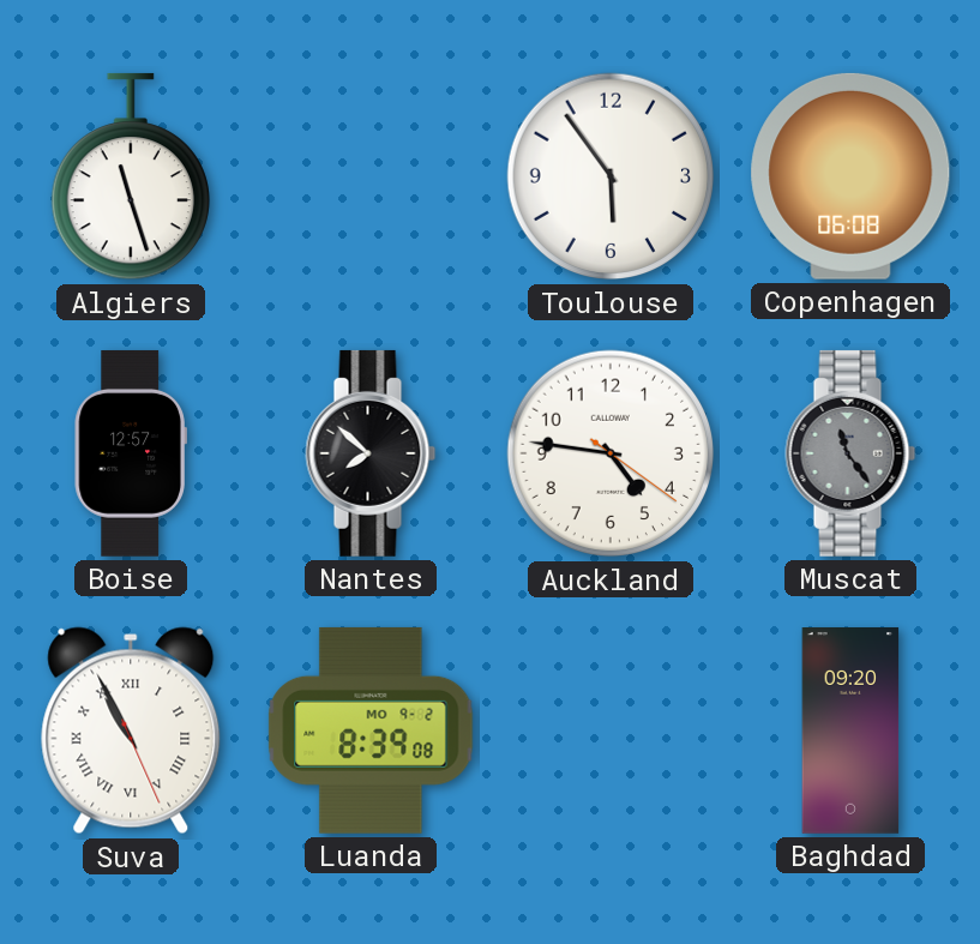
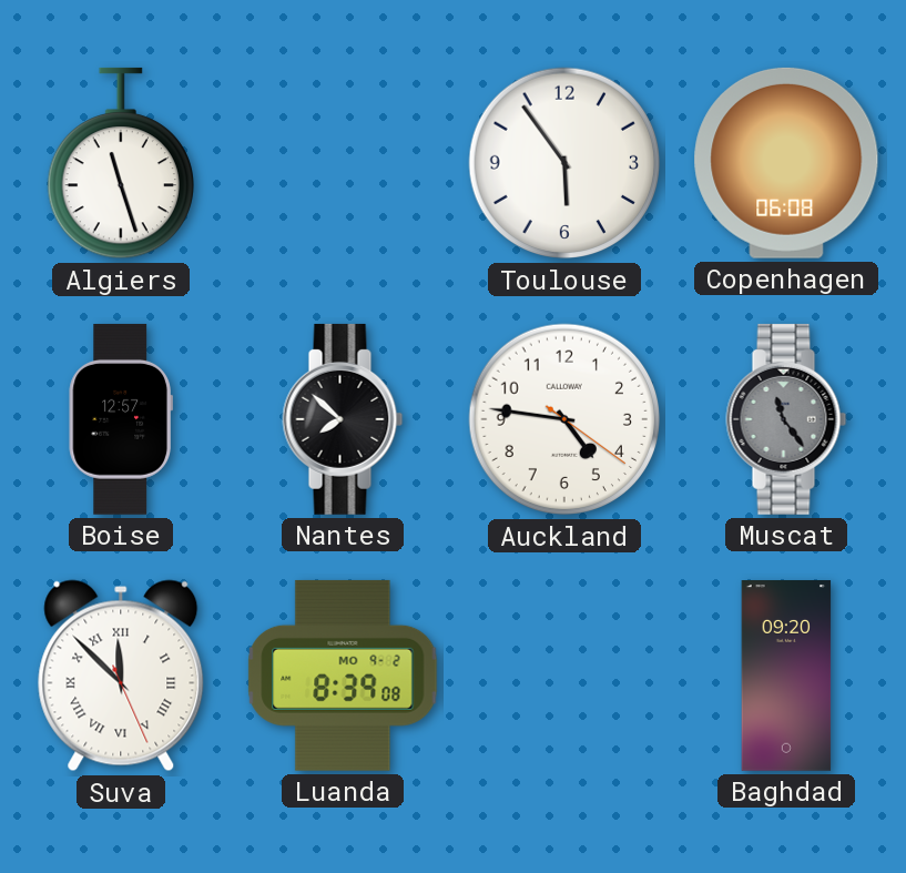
Suva: 10:55 -> 11:52
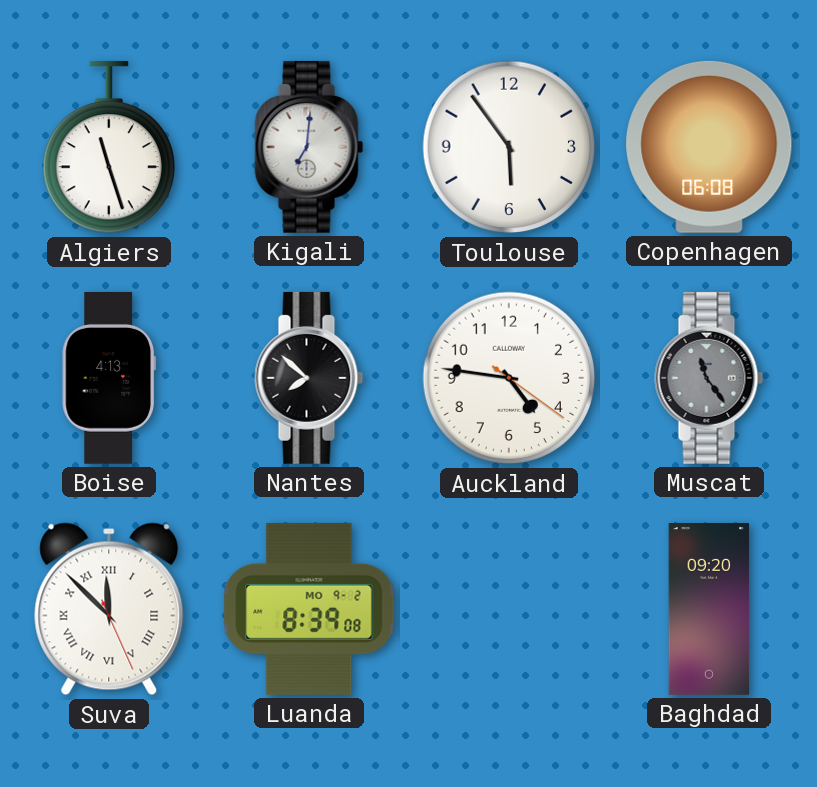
Kigali: none -> 7:01
Boise: 12:57 -> 4:13
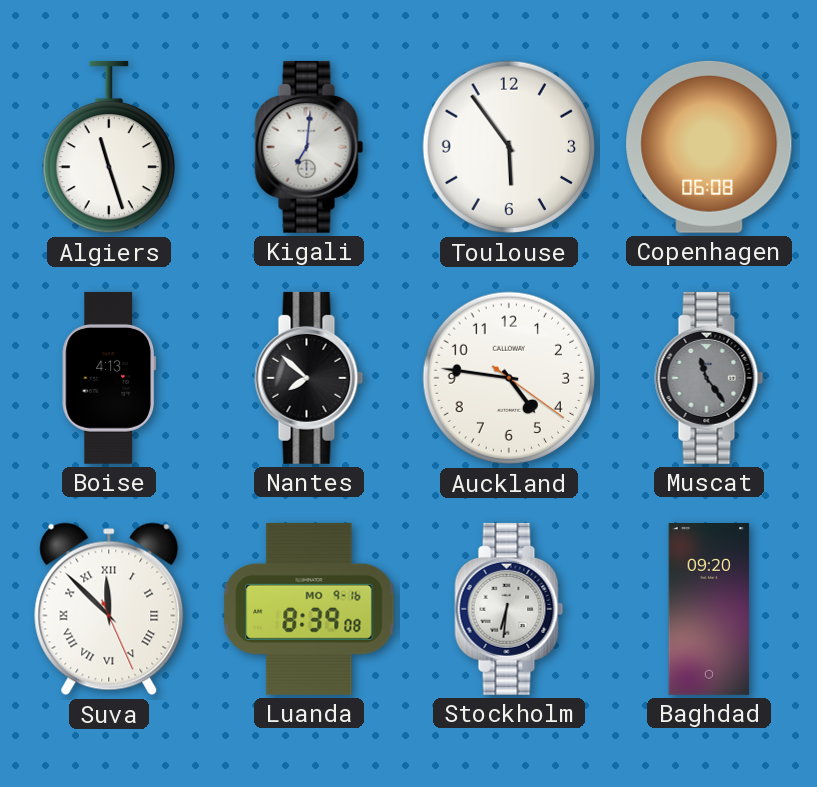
Luanda date: MO 9-2 -> MO 9-16
Stockholm: none -> 6:31
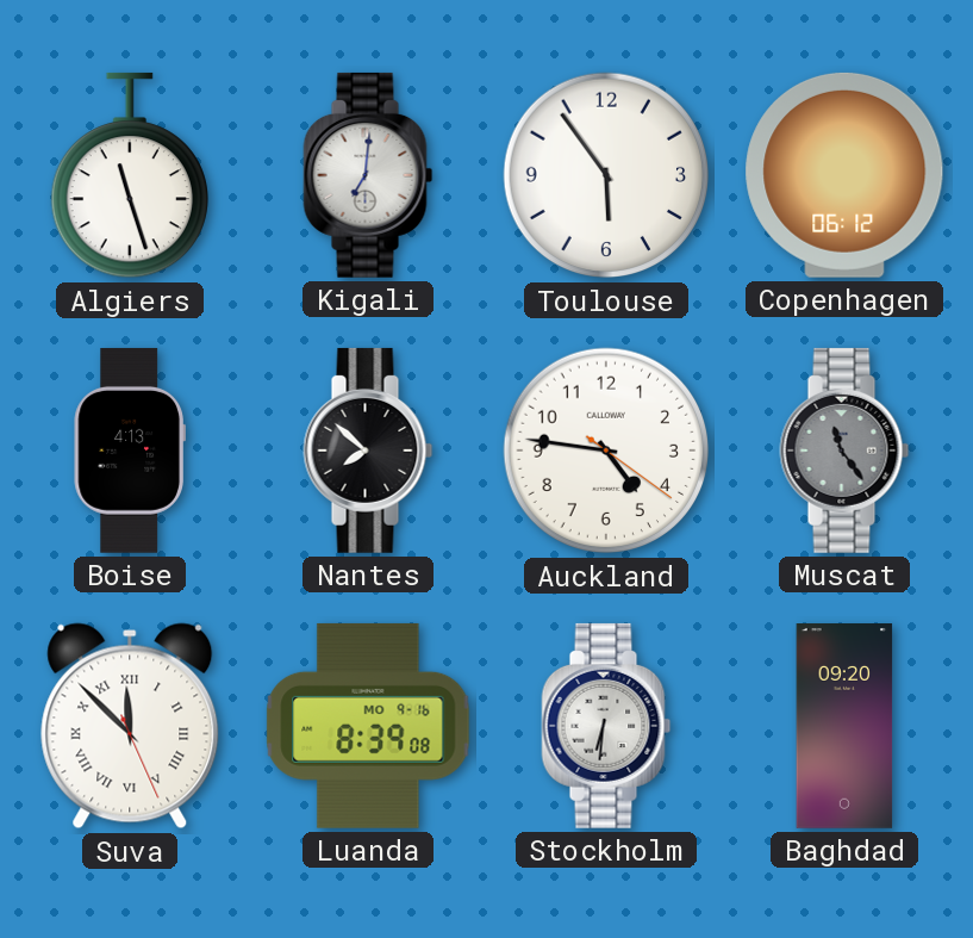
Copenhagen: 06:08 -> 06:12
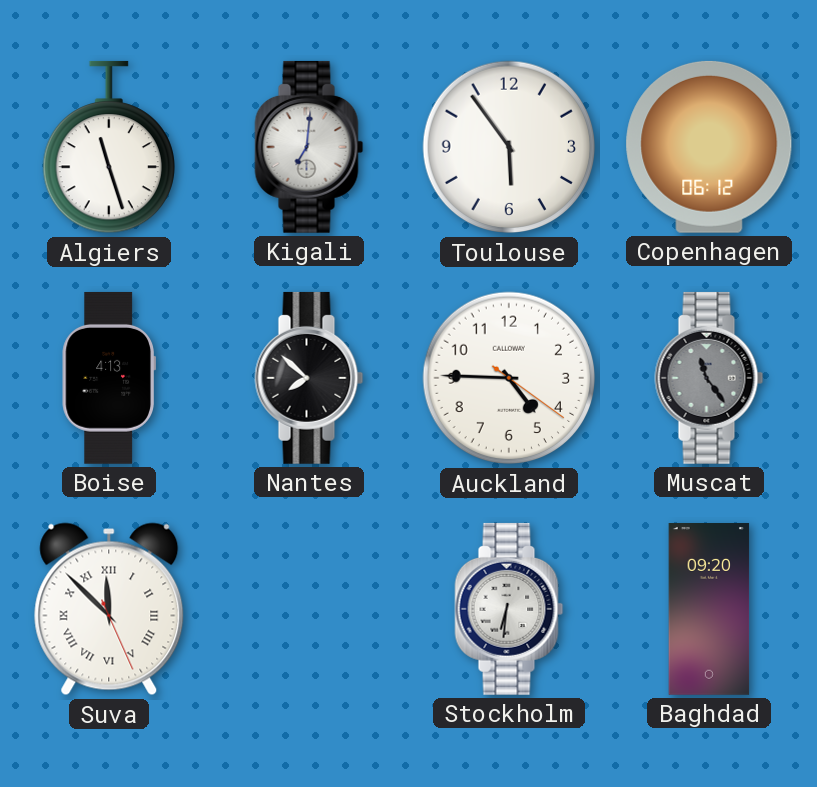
Auckland: 4:46 -> 4:45
Luanda: 8:39 -> none
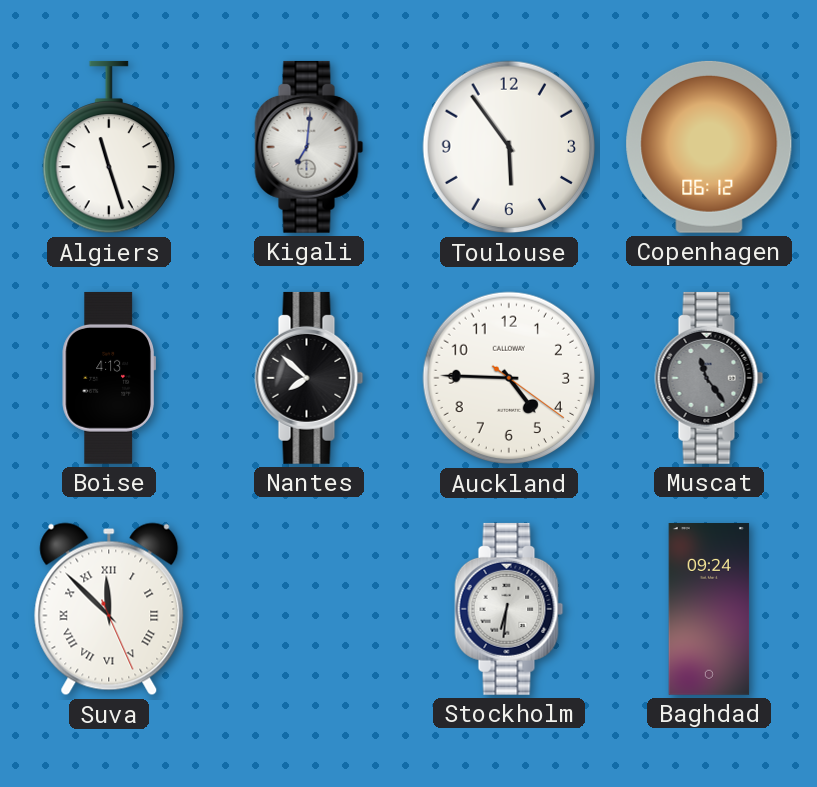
Baghdad: 09:20 -> 09:24
